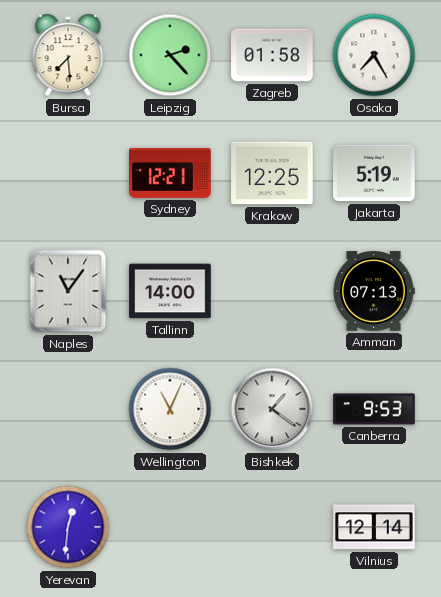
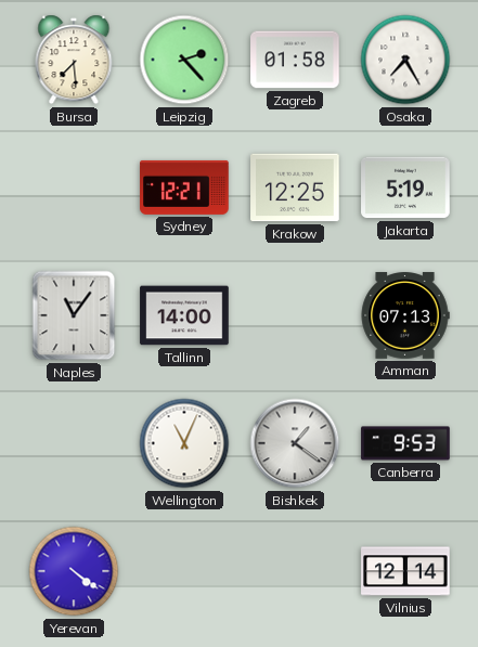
Yerevan: 12:31 -> 4:21
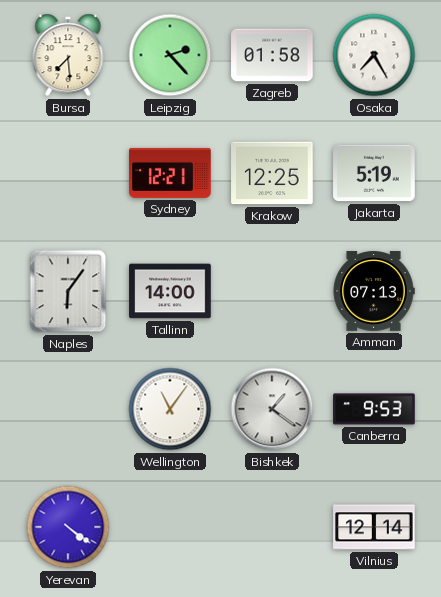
Naples: 11:06 -> 6:06
Wellington: 11:04 -> 11:06
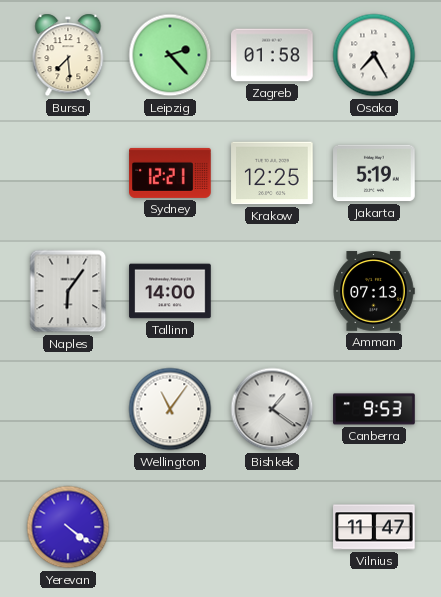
Vilnius: 12:14 -> 11:47
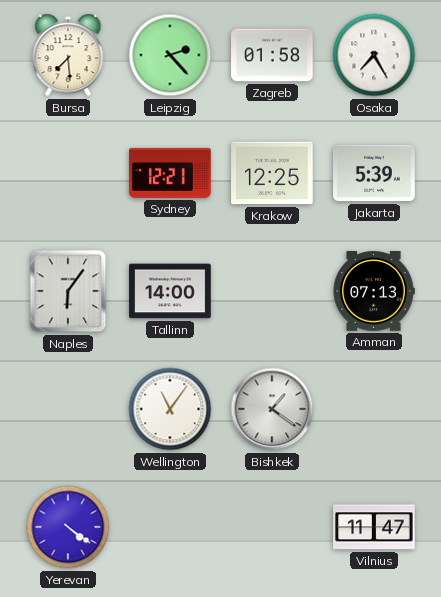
Jakarta: 5:19 -> 5:39
Canberra: 9:53 -> none
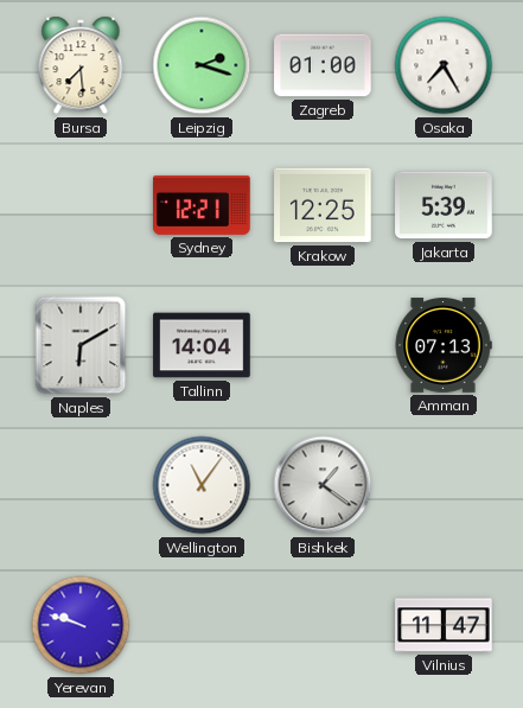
Leipzig: 2:23 -> 2:18
Zagreb: 01:58 -> 01:00
Naples: 6:06 -> 6:10
Tallinn: 14:00 -> 14:04
Yerevan: 4:21 -> 9:48
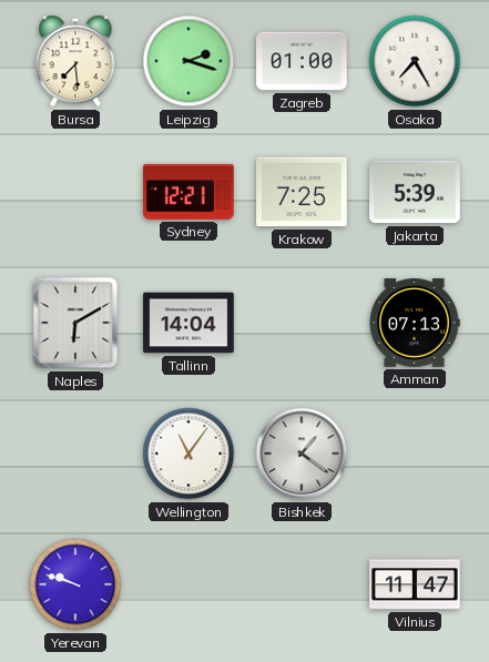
Krakow: 12:25 -> 7:25
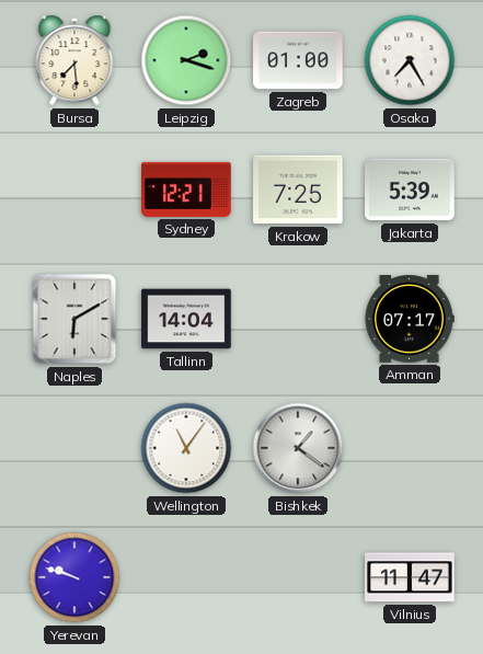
Amman: 07:13 -> 07:17
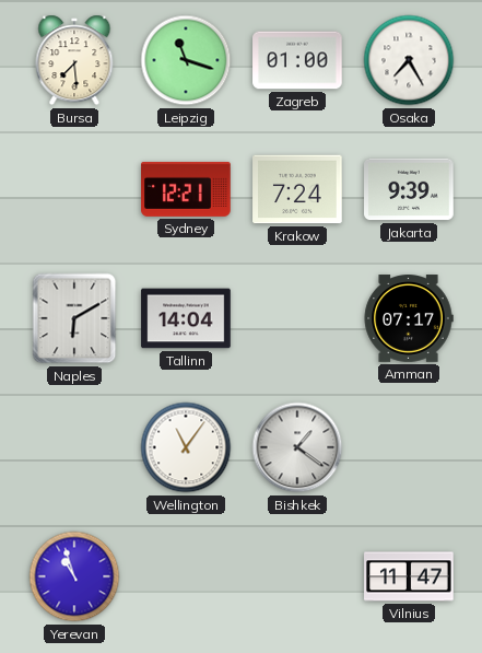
Leipzig: 2:18 -> 11:18
Krakow: 7:25 -> 7:24
Jakarta: 5:39 -> 9:39
Yerevan: 9:48 -> 10:57
